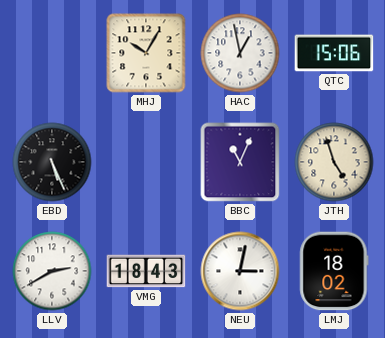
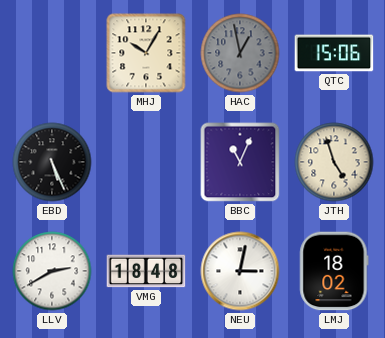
HAC dial: white -> grey
VMG: 18:43 -> 18:48
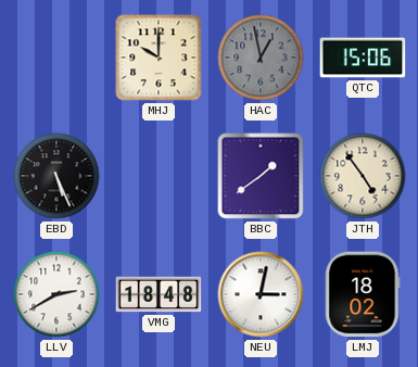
MHJ: 10:05 -> 10:00
BBC: 11:04 -> 1:39
JTH: 4:57 -> 4:54
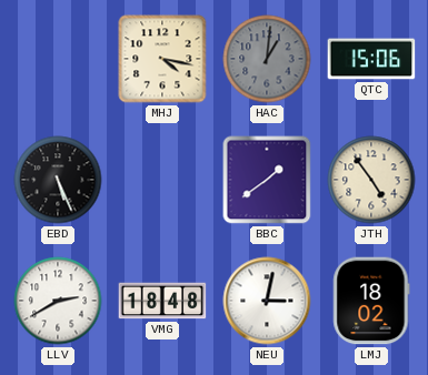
MHJ: 10:00 -> 4:17
HAC: 12:58 -> 1:01
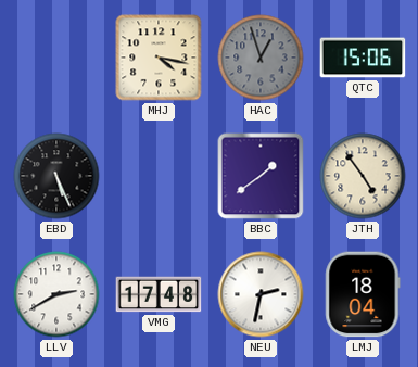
HAC: 1:01 -> 12:57
VMG: 18:48 -> 17:48
NEU: 3:02 -> 2:32
LMJ: 18:02 -> 18:04
